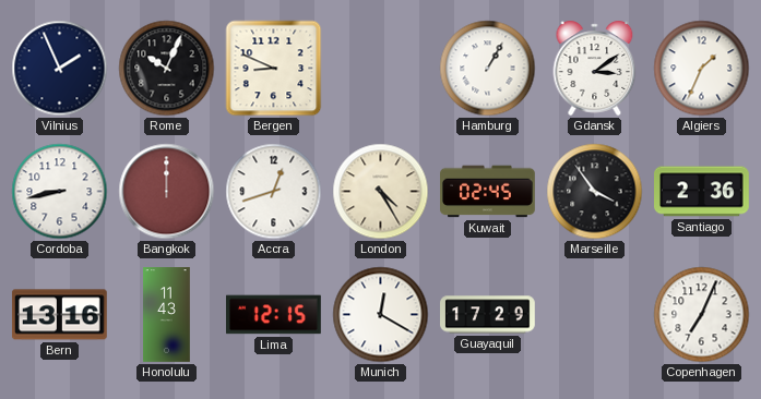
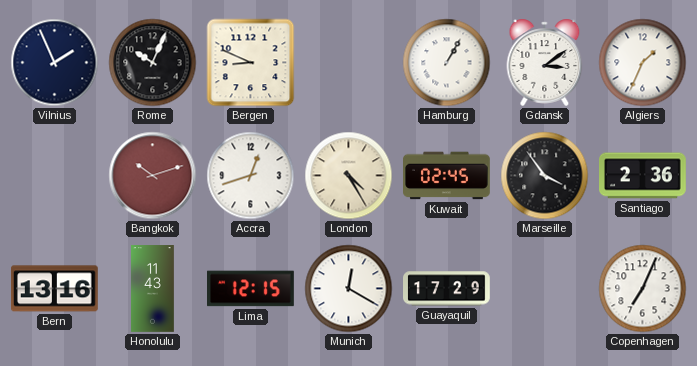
Cordoba: 8:43 -> none
Bangkok: 12:00 -> 10:12
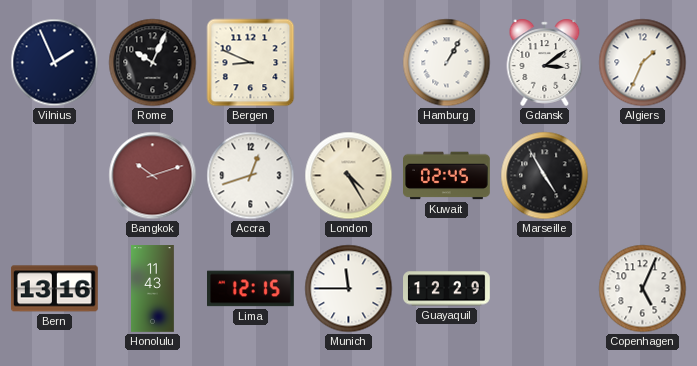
Marseille: 3:54 -> 4:55
Santiago: 2:36 -> none
Munich: 12:20 -> 11:45
Guayaquil: 17:29 -> 12:29
Copenhagen: 7:04 -> 5:04
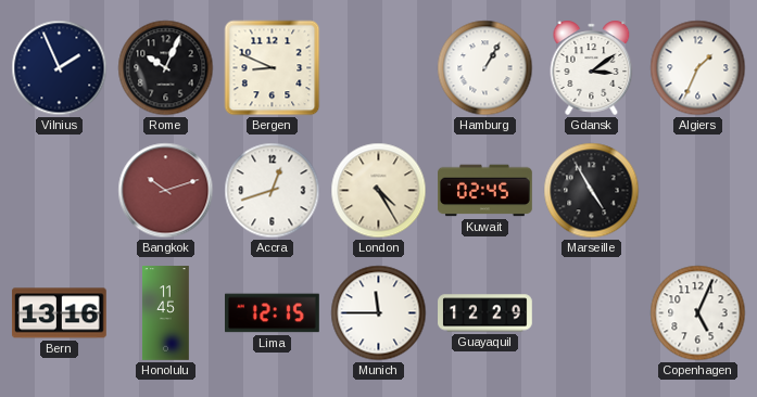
Honolulu: 11:43 -> 11:45
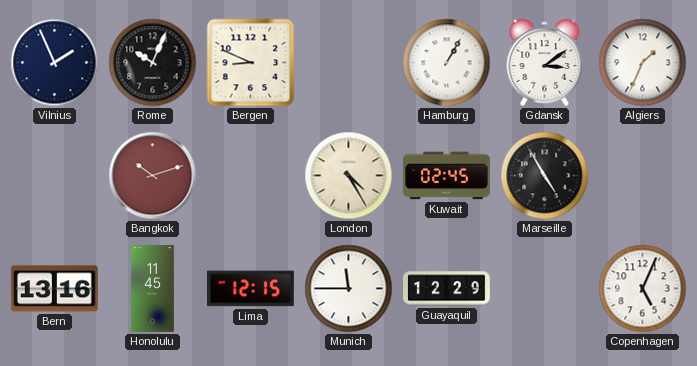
Accra: 12:42 -> none
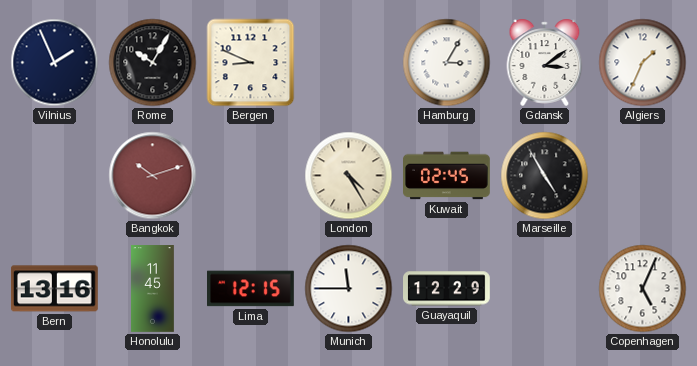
Rome: 10:04 -> 10:05
Hamburg: 1:05 -> 3:05
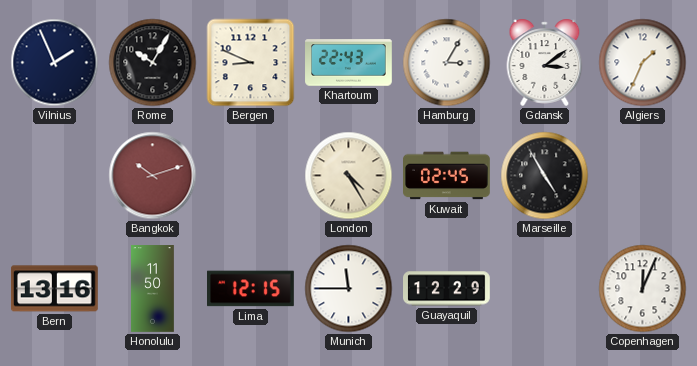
Khartoum: none -> 22:43
Honolulu: 11:45 -> 11:50
Copenhagen: 5:04 -> 12:04
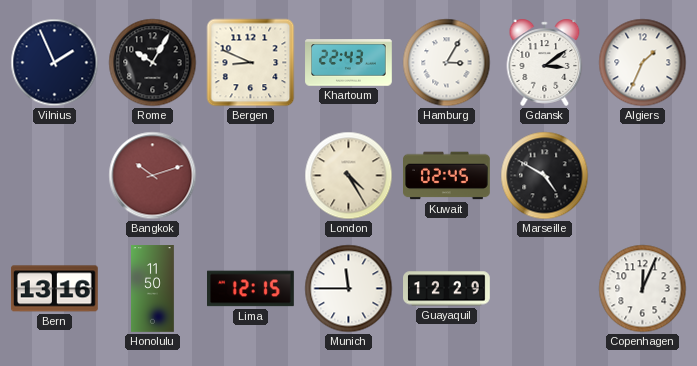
Marseille: 4:55 -> 4:50
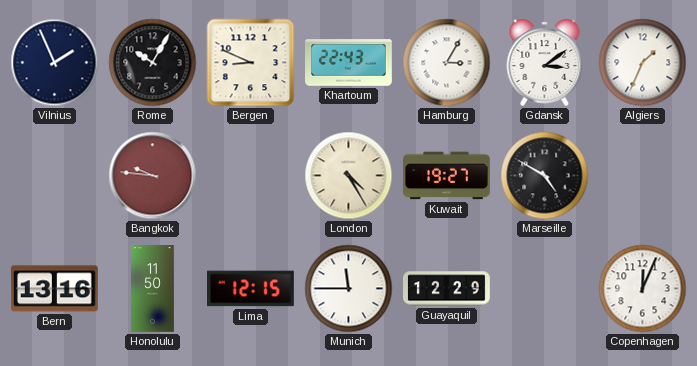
Bangkok: 10:12 -> 9:46
Kuwait: 02:45 -> 19:27
